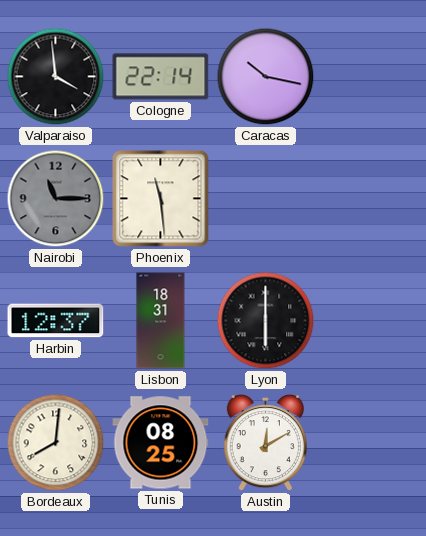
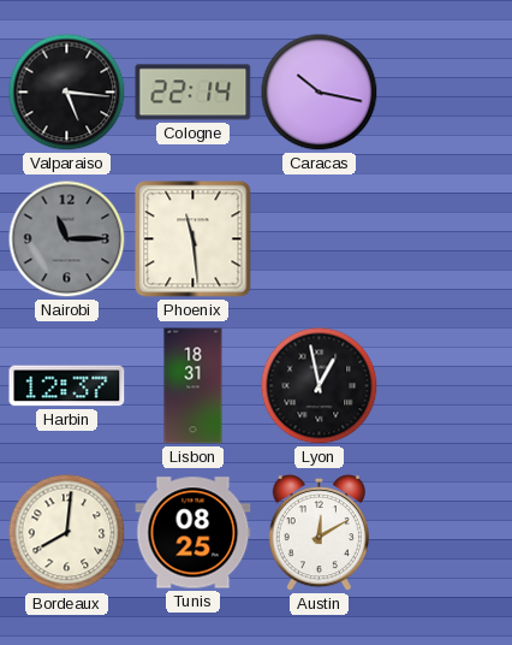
Valparaiso: 3:59 -> 5:16
Lyon: 6:00 -> 12:58
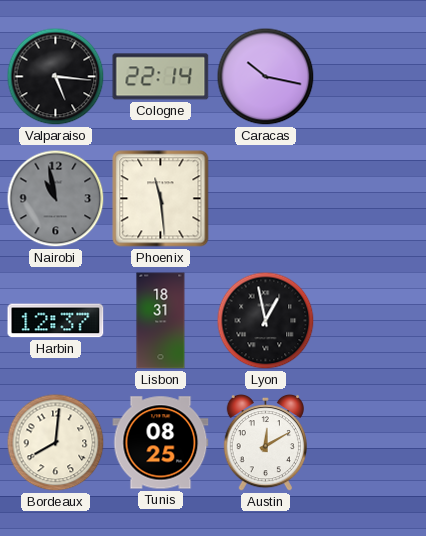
Nairobi: 11:15 -> 10:58
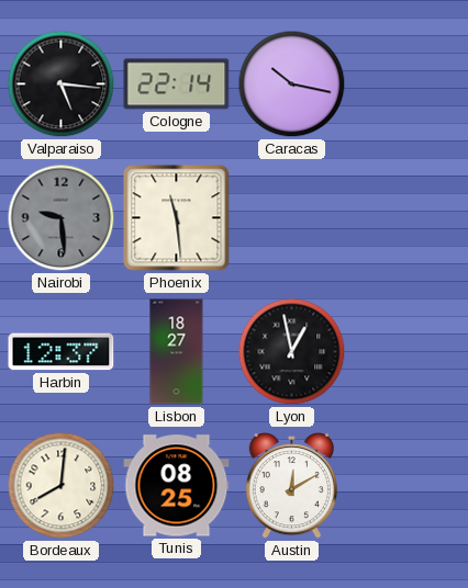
Nairobi: 10:58 -> 9:29
Lisbon: 18:31 -> 18:27
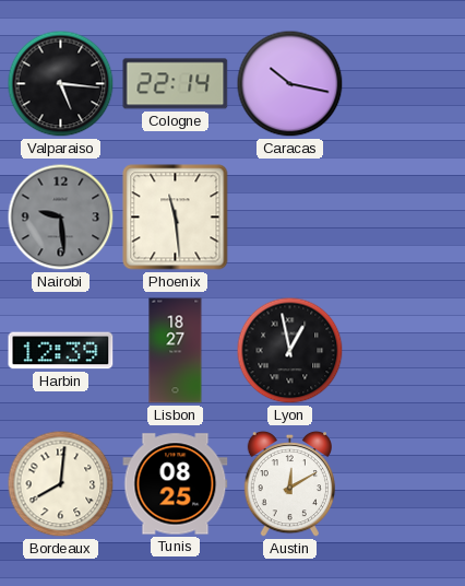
Harbin: 12:37 -> 12:39
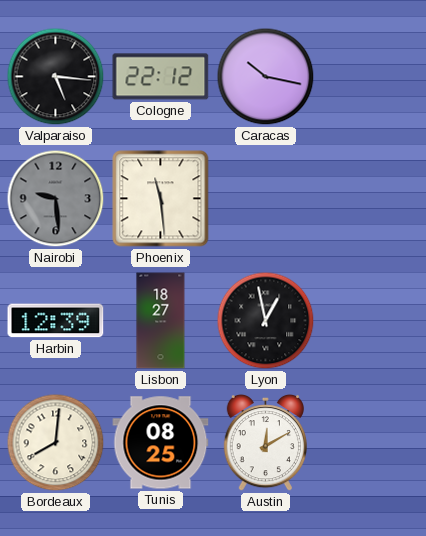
Cologne: 22:14 -> 22:12
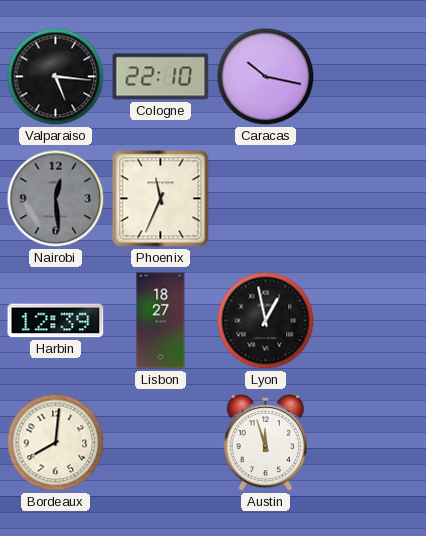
Cologne: 22:12 -> 22:10
Nairobi: 9:29 -> 12:29
Phoenix: 11:29 -> 11:34
Tunis: 08:25 -> none
Austin: 12:10 -> 11:57
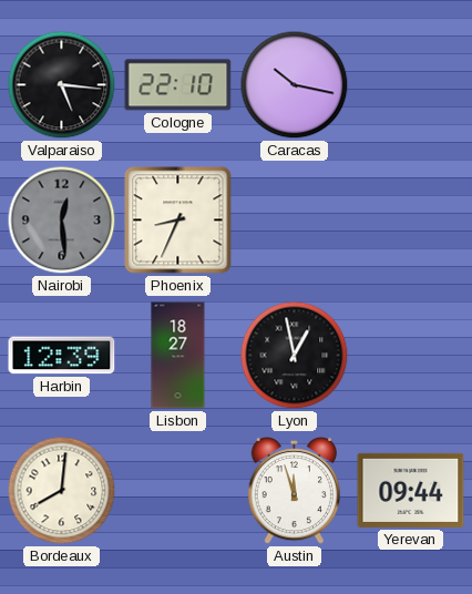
Phoenix: 11:34 -> 8:34
Yerevan: none -> 09:44
